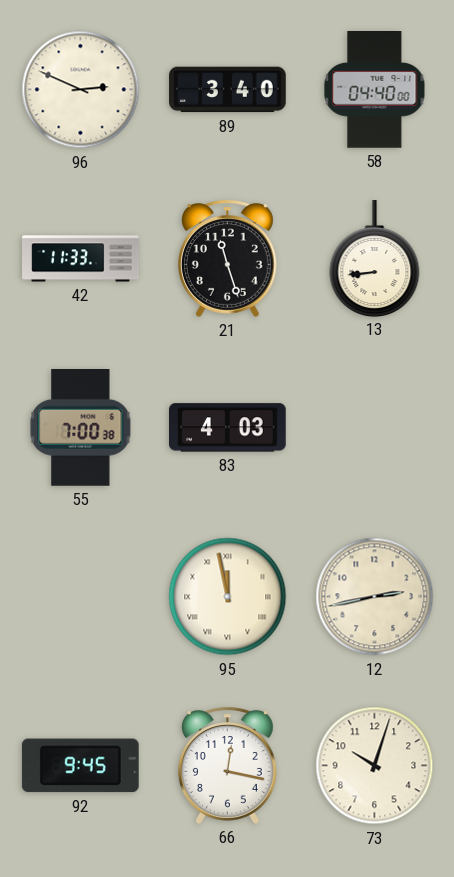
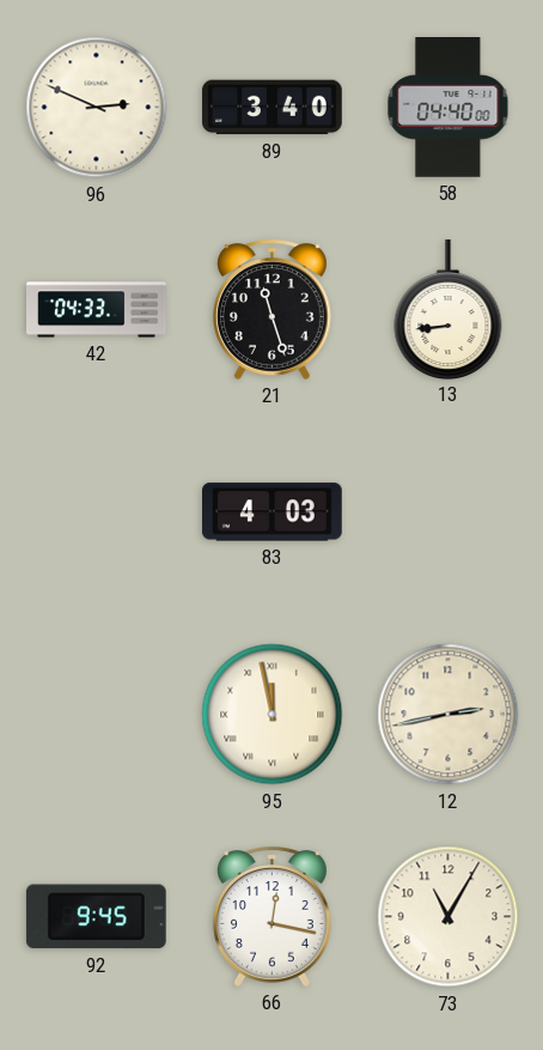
42: 11:33 -> 04:33
55: 7:00 -> none
73: 10:03 -> 11:05
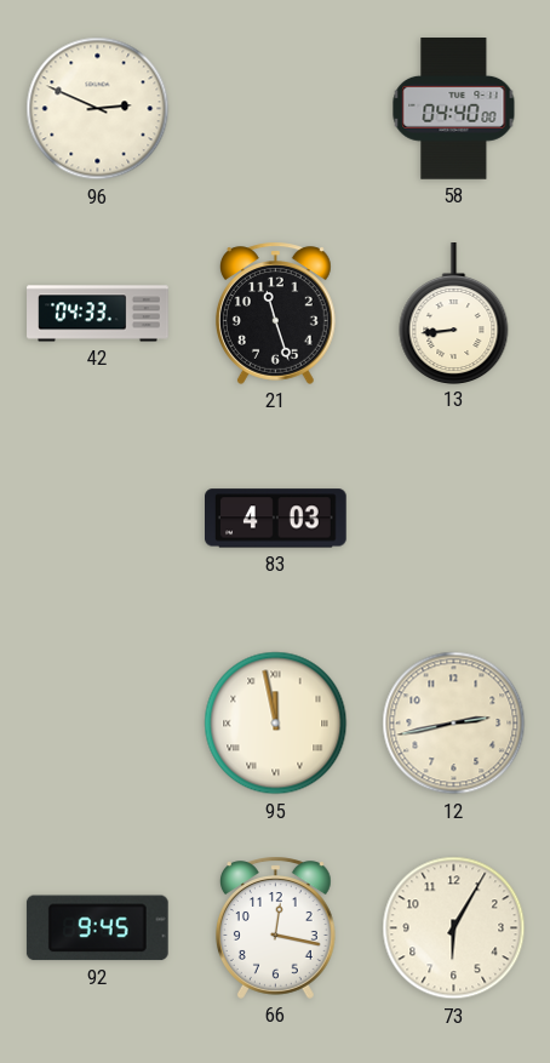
89: 3:40 -> none
73: 11:05 -> 6:05
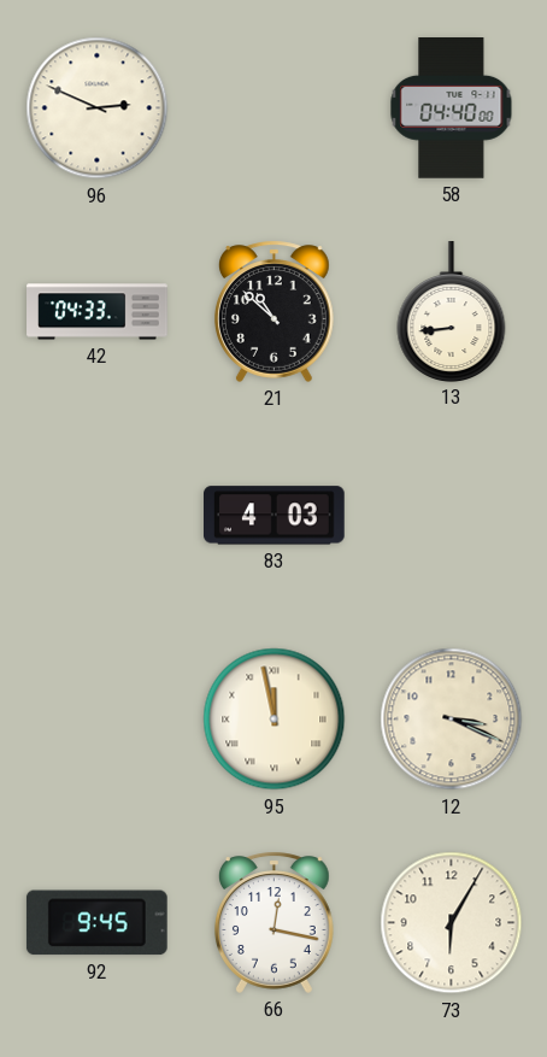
21: 11:27 -> 10:52
12: 2:43 -> 3:19
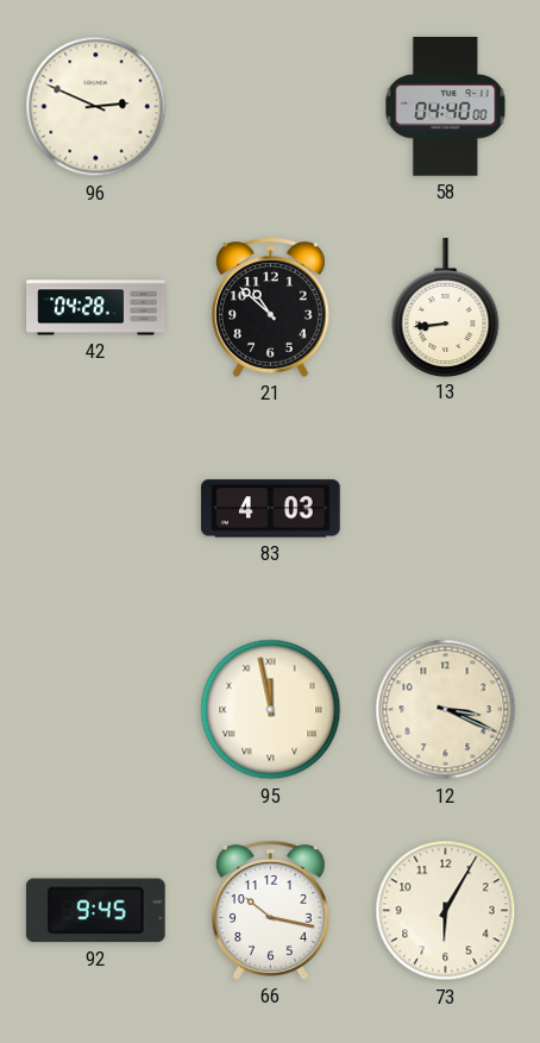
42: 04:33 -> 04:28
66: 12:17 -> 10:17
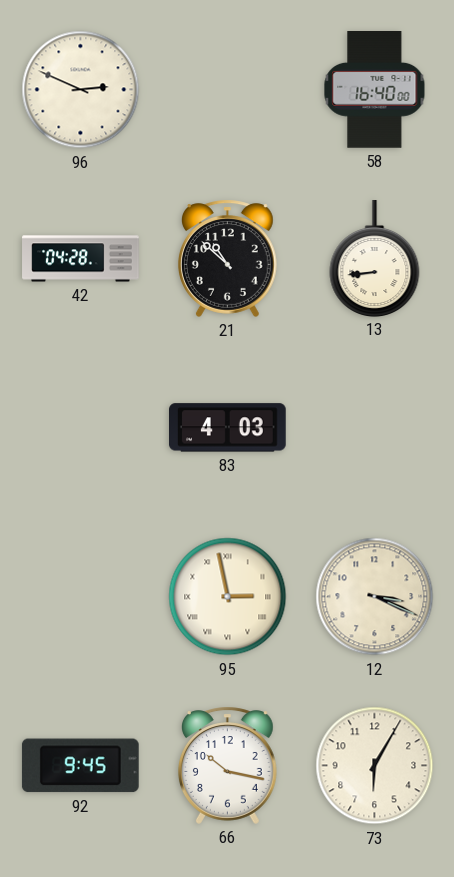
58: 04:40 -> 16:40
95: 11:58 -> 2:58
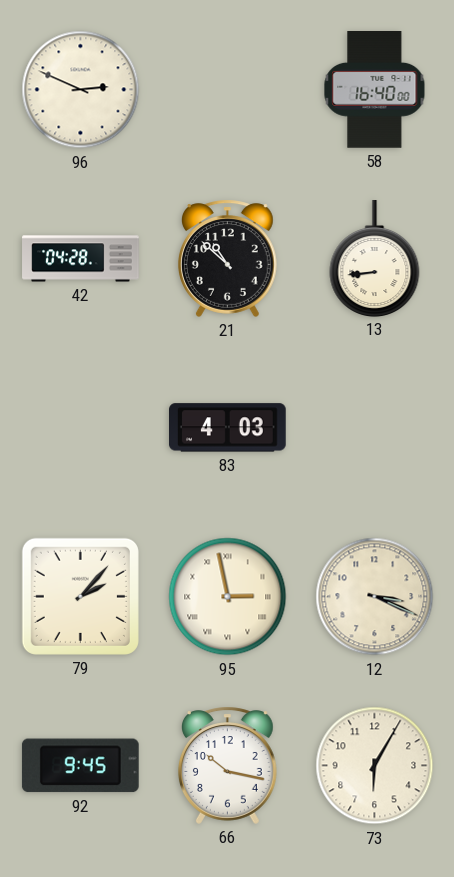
79: none -> 2:07
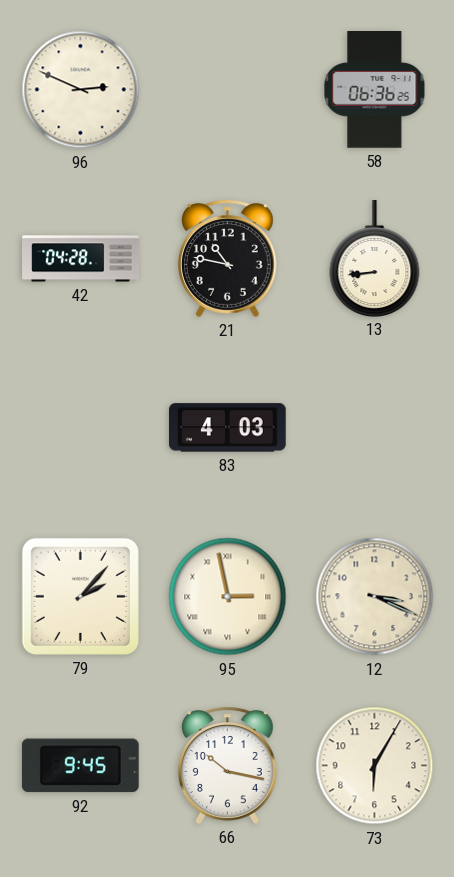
58: 16:40 -> 06:36
21: 10:52 -> 10:47
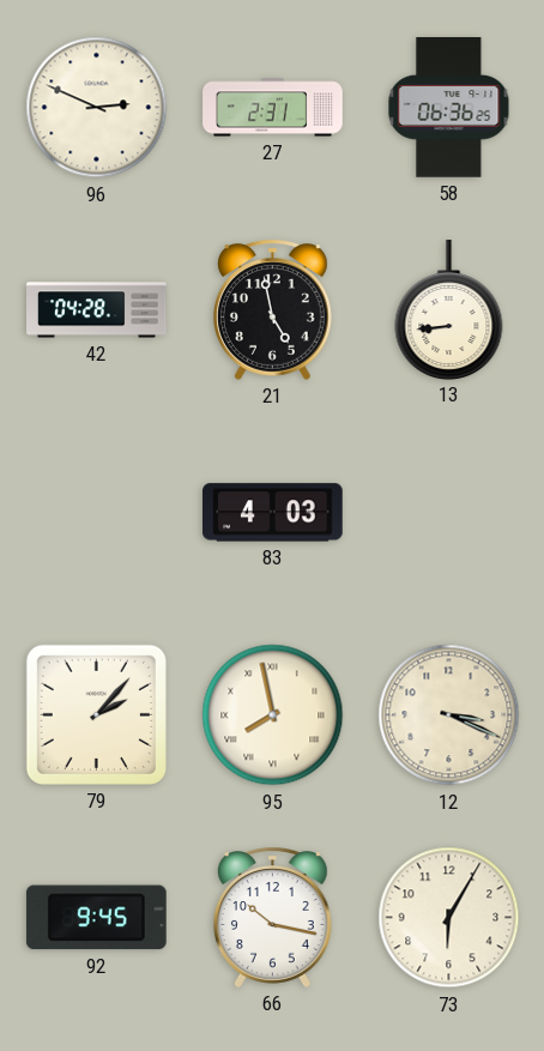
27: none -> 2:31
21: 10:47 -> 4:58
95: 2:58 -> 7:58
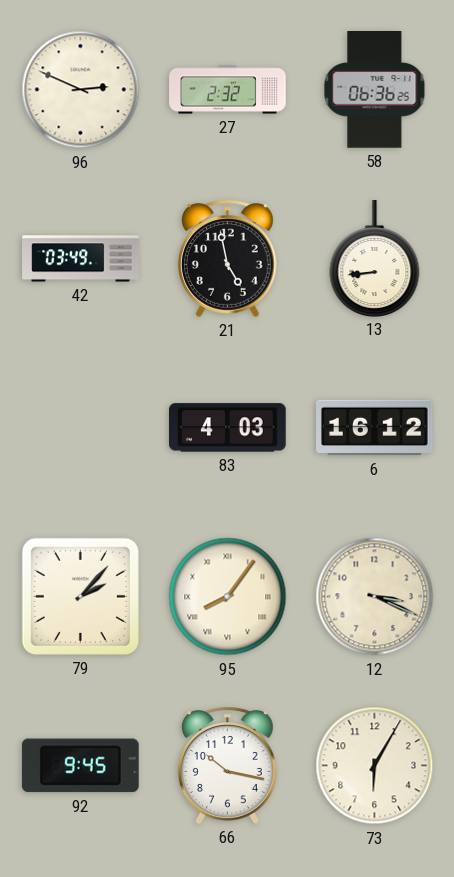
27: 2:31 -> 2:32
42: 04:28 -> 03:49
6: none -> 16:12
95: 7:58 -> 8:06
